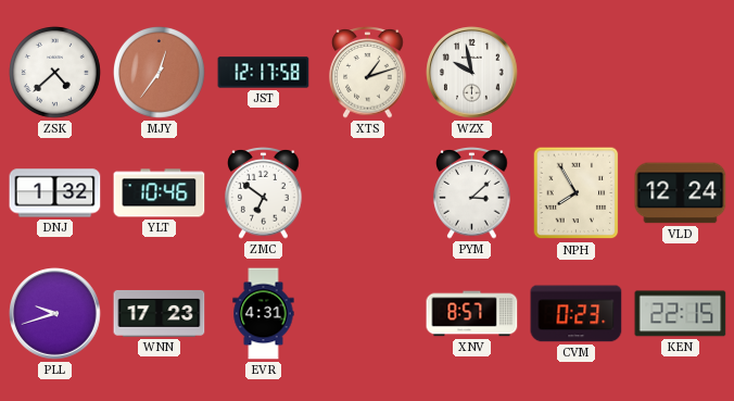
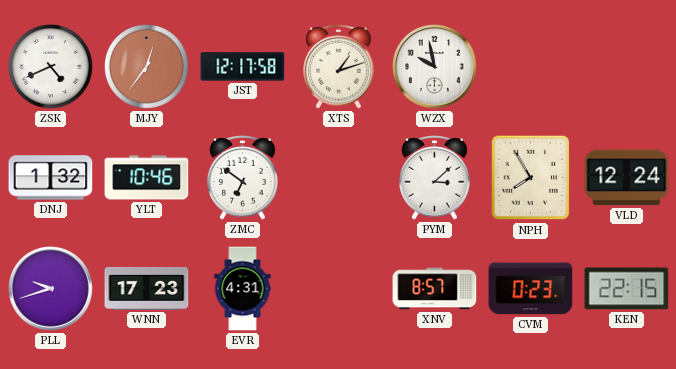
ZSK: 4:38 -> 4:41
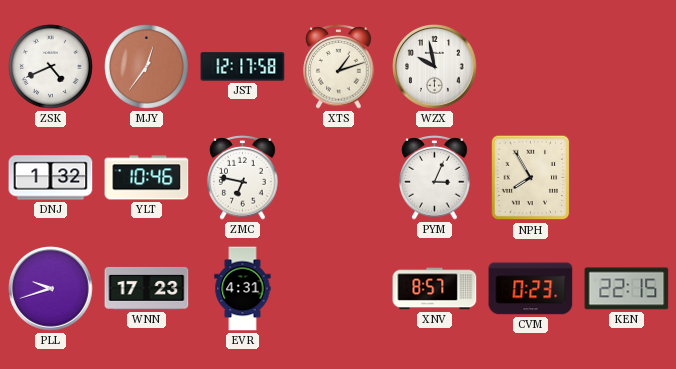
ZMC: 6:51 -> 6:47
PYM: 3:08 -> 3:04
VLD: 12:24 -> none
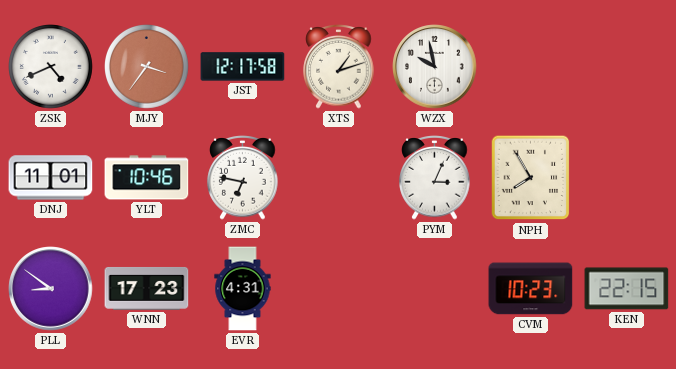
MJY: 12:36 -> 3:36
DNJ: 1:32 -> 11:01
PLL: 9:42 -> 8:51
XNV: 8:57 -> none
CVM: 0:23 -> 10:23
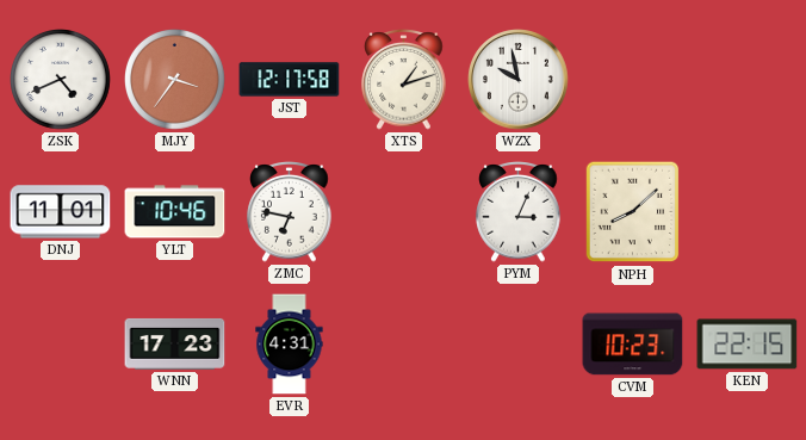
NPH: 7:55 -> 8:08
PLL: 8:51 -> none
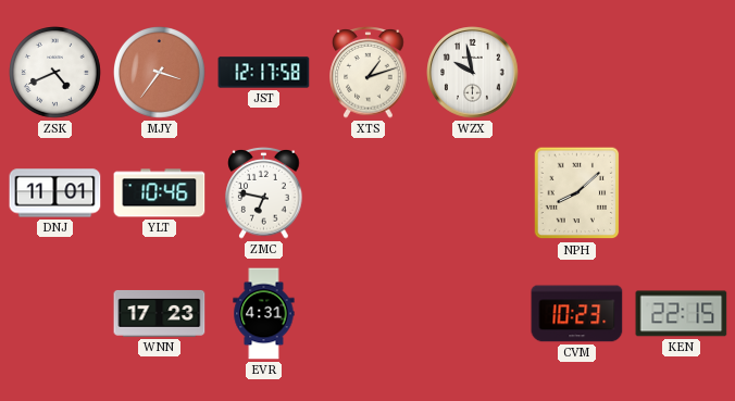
PYM: 3:04 -> none
